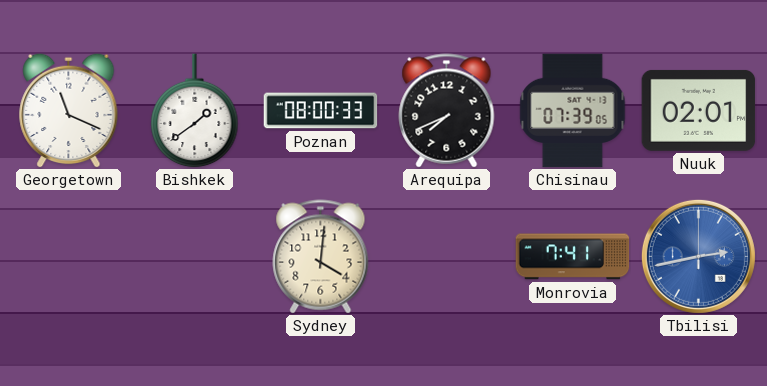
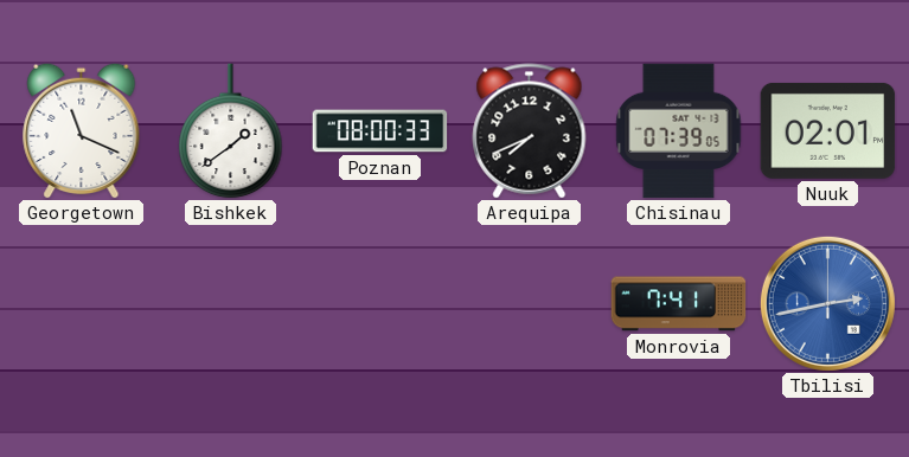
Sydney: 4:01 -> none
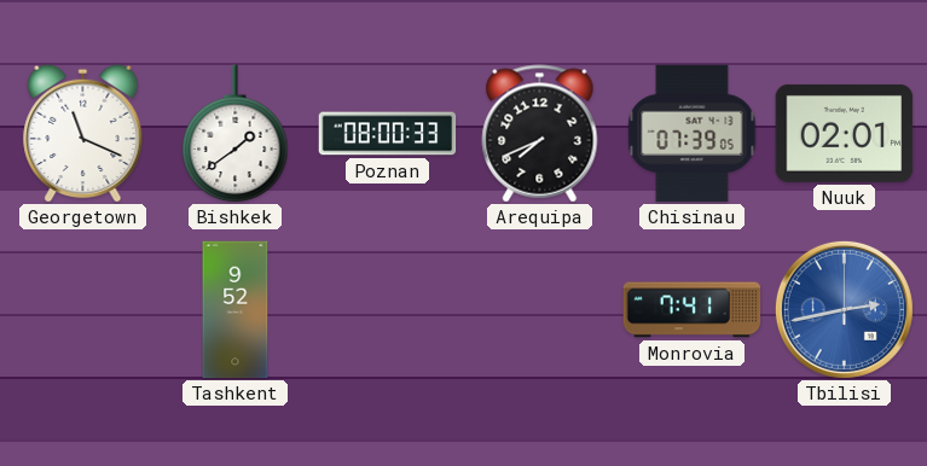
Tashkent: none -> 9:52
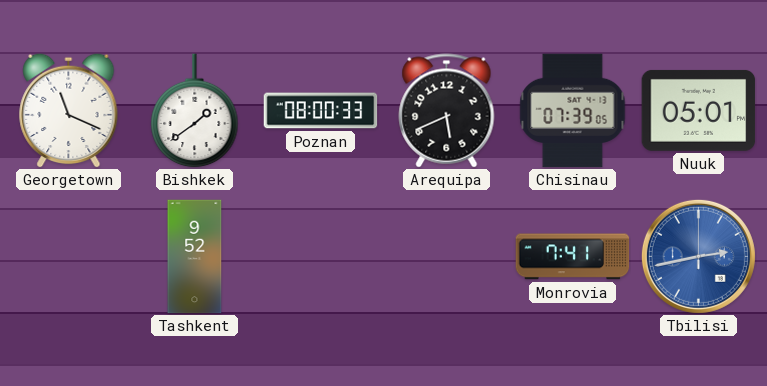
Arequipa: 7:41 -> 5:41
Nuuk: 02:01 -> 05:01
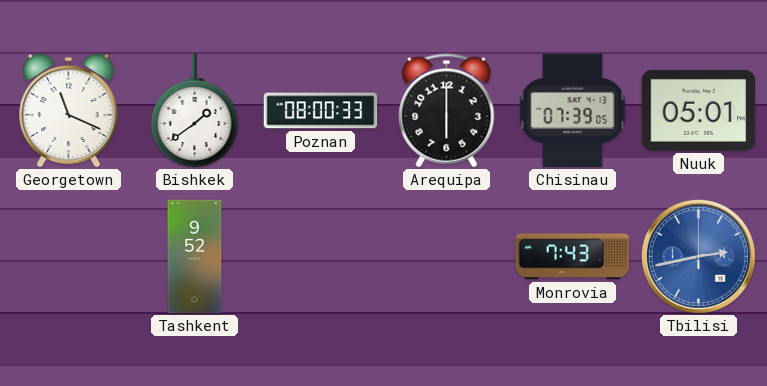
Arequipa: 5:41 -> 6:00
Monrovia: 7:41 -> 7:43
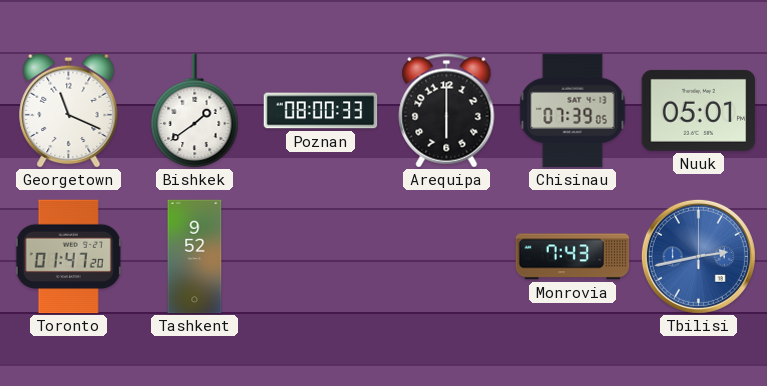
Toronto: none -> 01:47
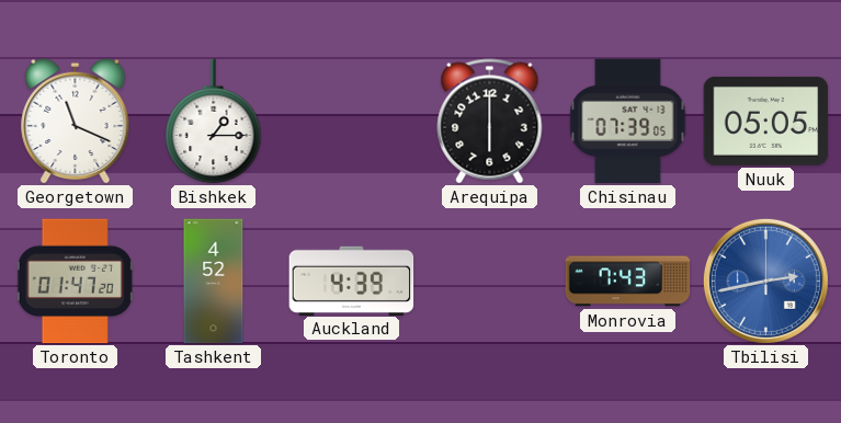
Bishkek: 1:39 -> 1:15
Poznan: 08:00 -> none
Nuuk: 05:01 -> 05:05
Tashkent: 9:52 -> 4:52
Auckland: none -> 4:39
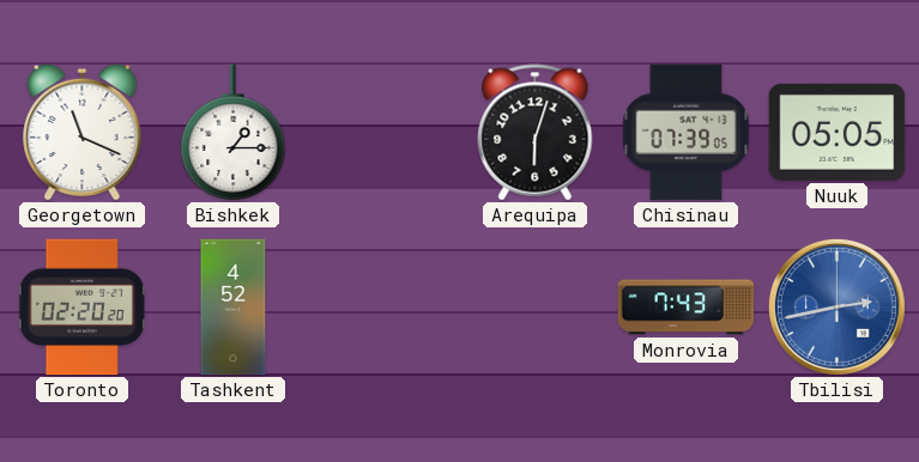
Arequipa: 6:00 -> 6:03
Toronto: 01:47 -> 02:20
Auckland: 4:39 -> none
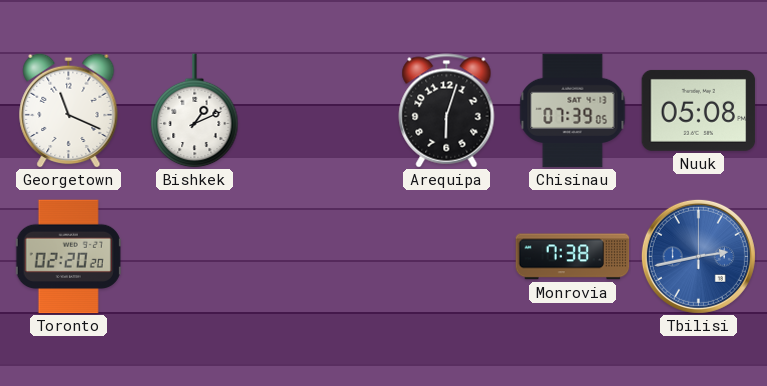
Bishkek: 1:15 -> 1:11
Nuuk: 05:05 -> 05:08
Tashkent: 4:52 -> none
Monrovia: 7:43 -> 7:38
